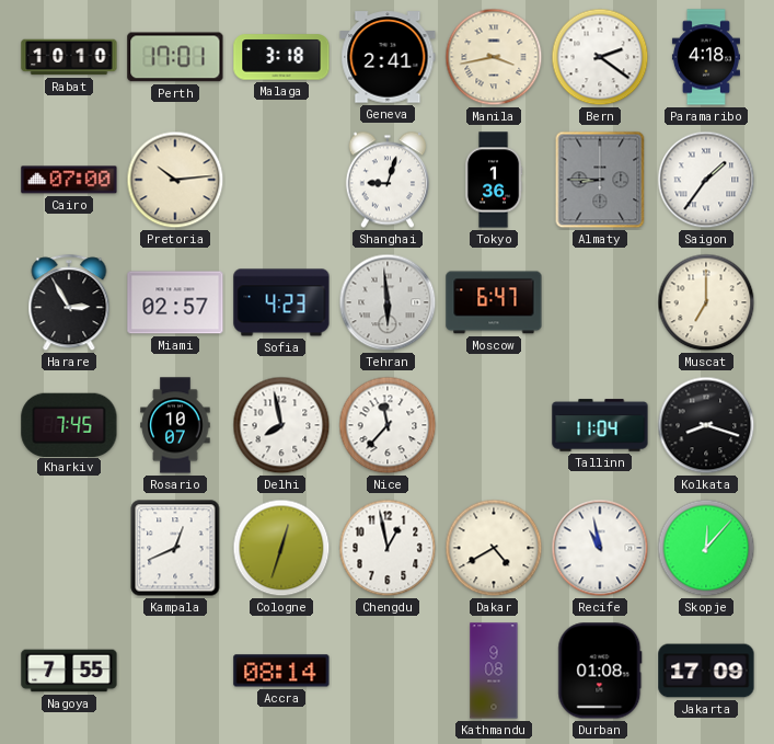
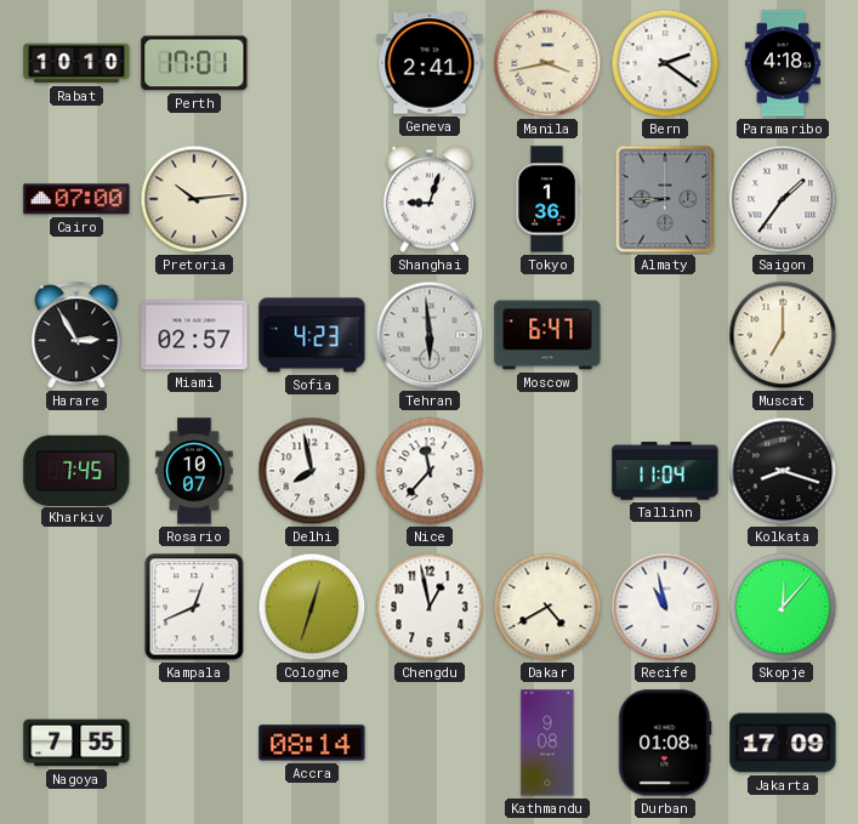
Malaga: 3:18 -> none
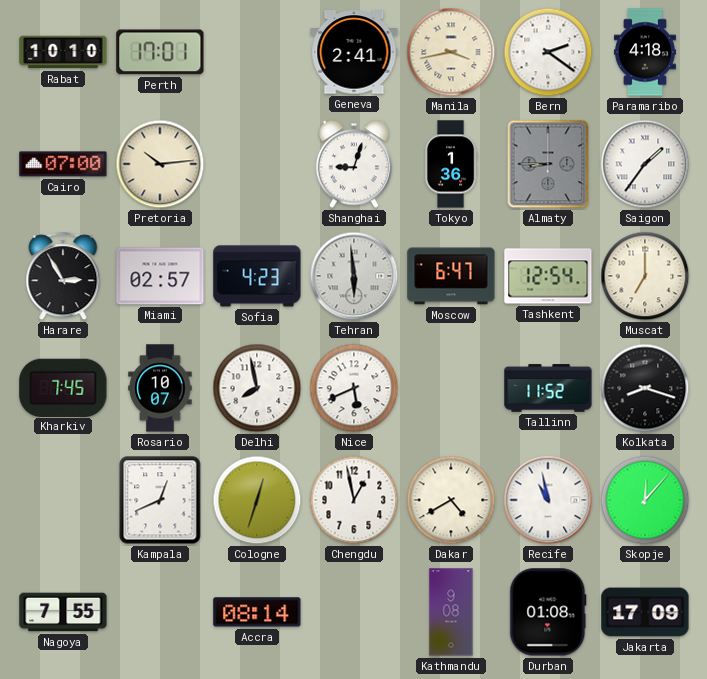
Tashkent: none -> 12:54
Nice: 11:37 -> 5:41
Tallinn: 11:04 -> 11:52
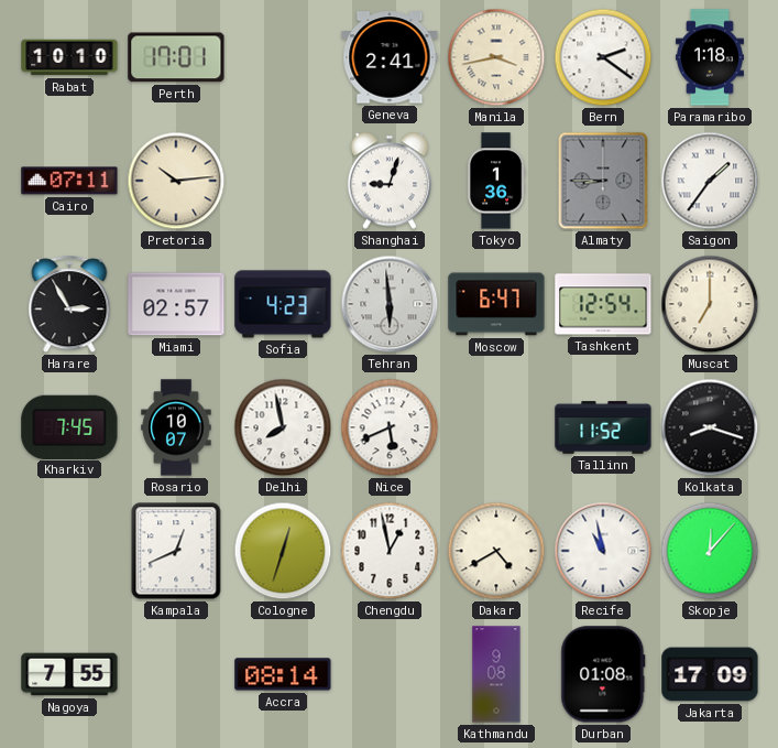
Paramaribo: 4:18 -> 1:18
Cairo: 07:00 -> 07:11
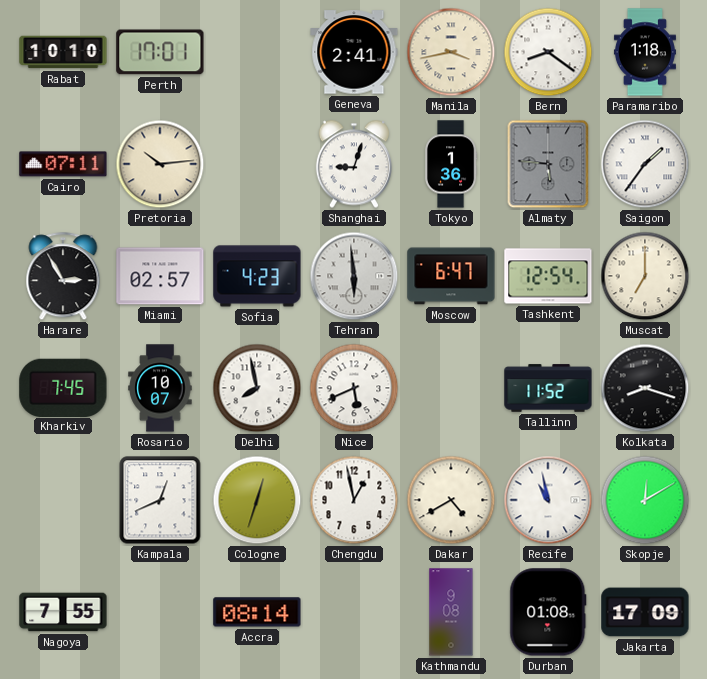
Bern: 2:21 -> 8:21
Almaty: 8:45 -> 5:46
Skopje: 12:07 -> 12:10
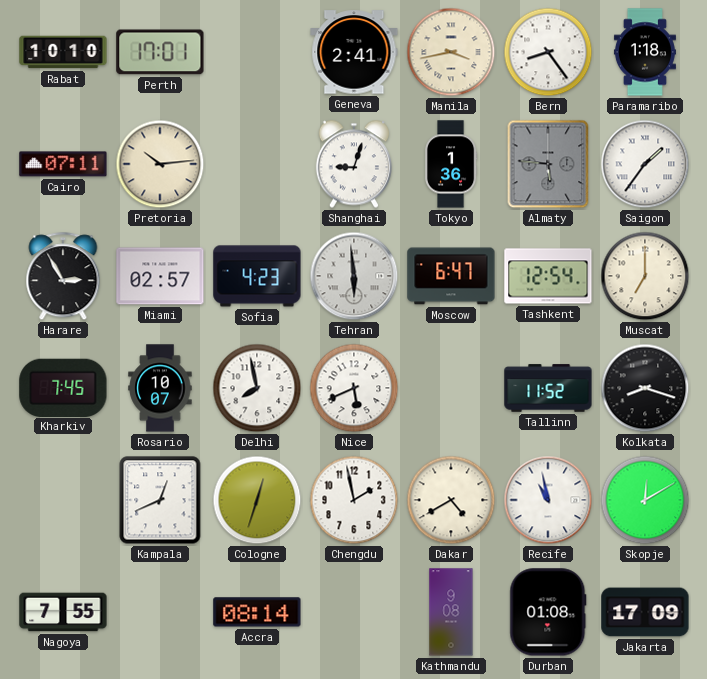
Bern: 8:21 -> 8:24
Chengdu: 12:58 -> 1:58
